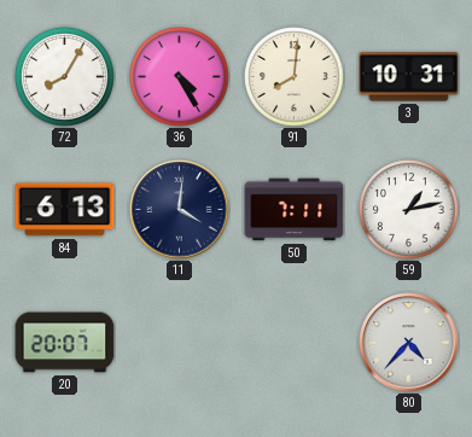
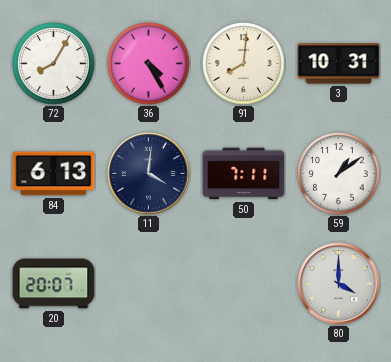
59: 1:13 -> 1:09
80: 4:37 -> 4:00
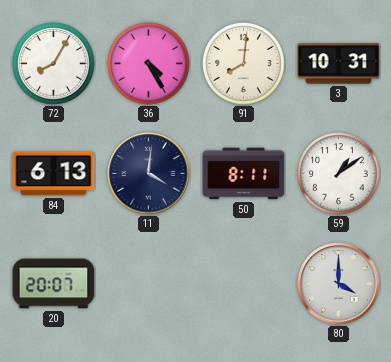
50: 7:11 -> 8:11
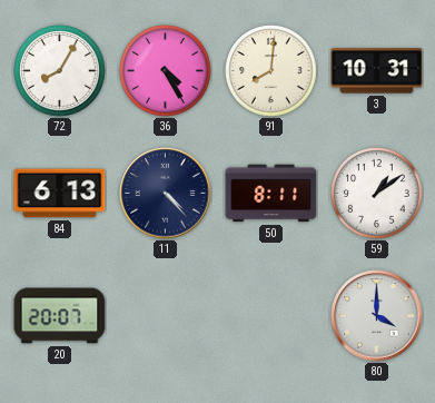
11: 4:01 -> 4:23
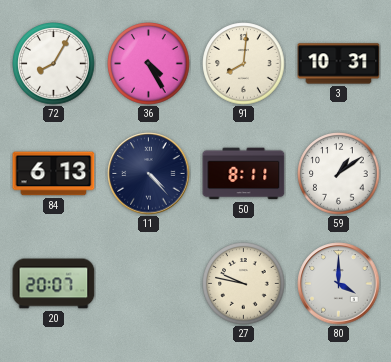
27: none -> 9:47
